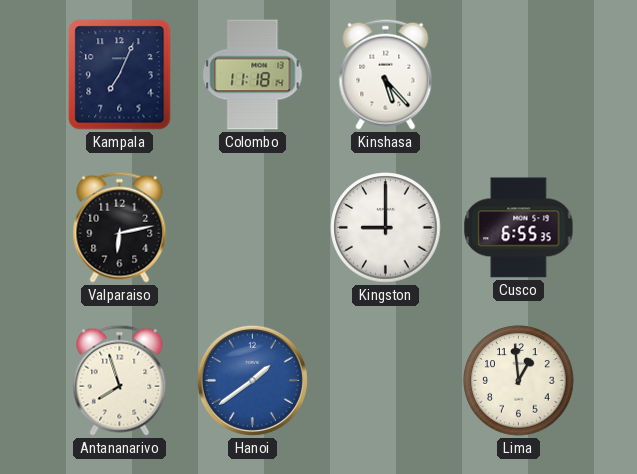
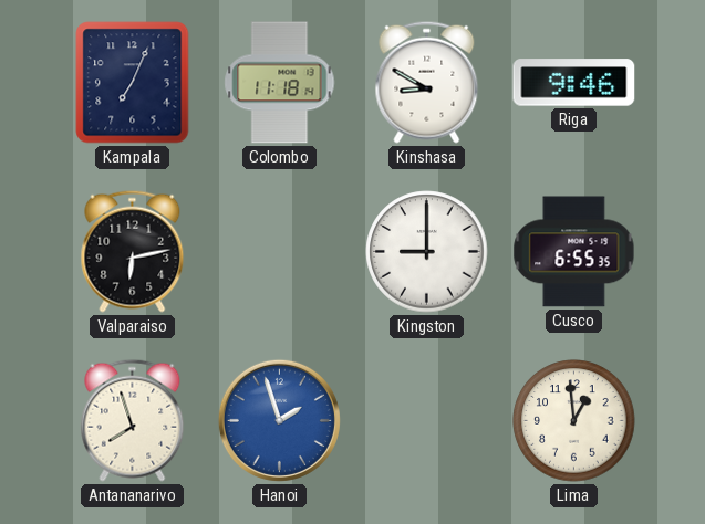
Kinshasa: 5:23 -> 8:50
Riga: none -> 9:46
Hanoi: 1:39 -> 1:57
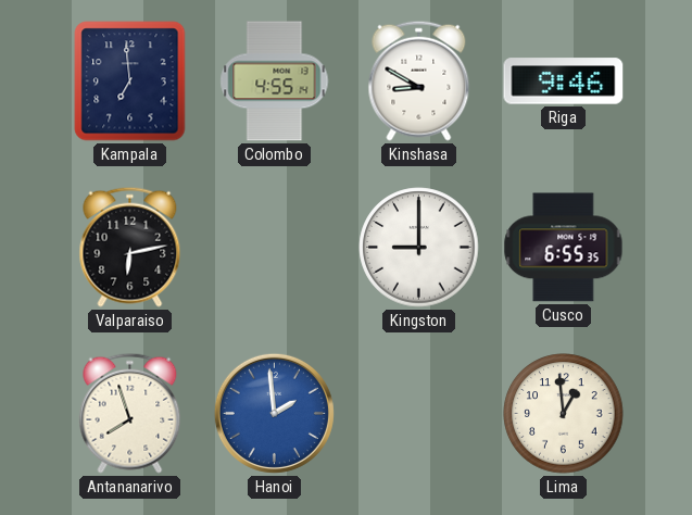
Kampala: 7:04 -> 6:59
Colombo: 11:18 -> 4:55
Hanoi: 1:57 -> 1:59
